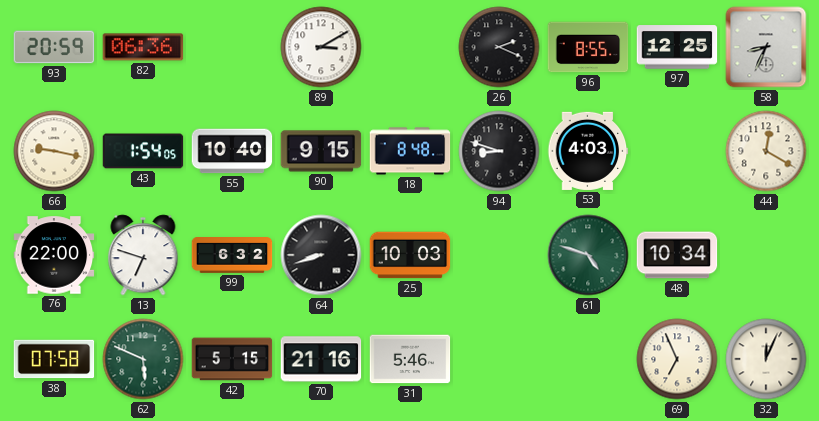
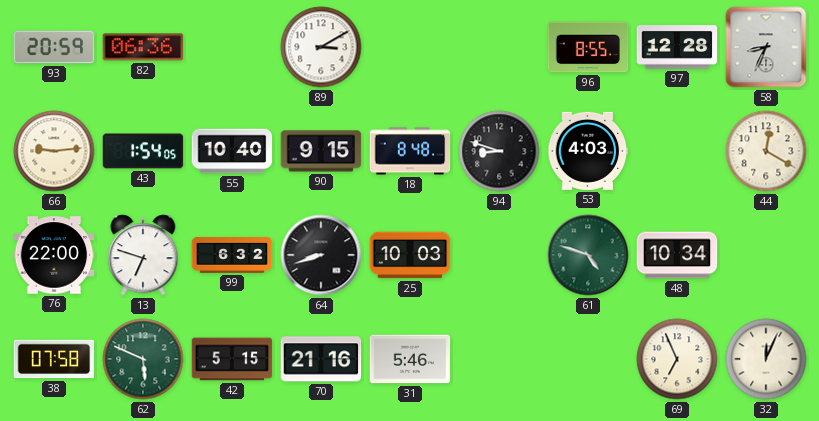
26: 2:19 -> none
97: 12:25 -> 12:28
66: 9:17 -> 9:14
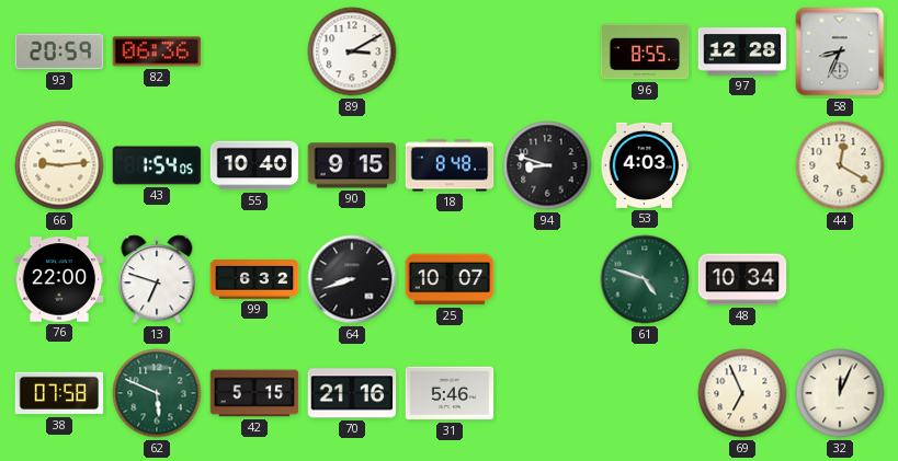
25: 10:03 -> 10:07
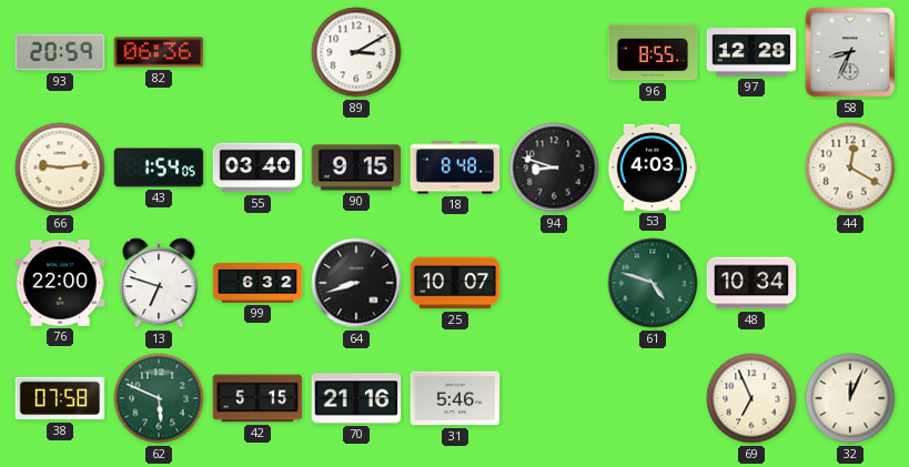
55: 10:40 -> 03:40
